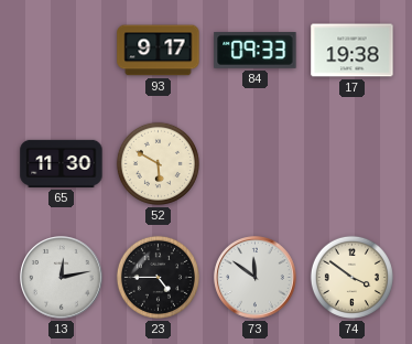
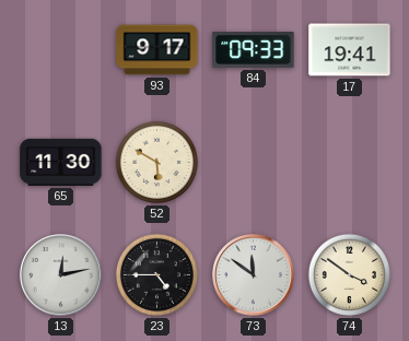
17: 19:38 -> 19:41
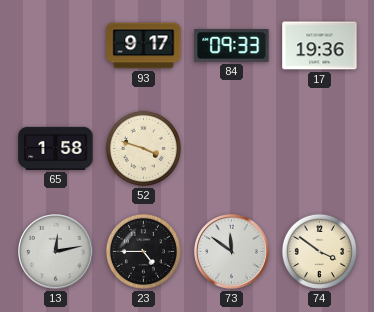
17: 19:41 -> 19:36
65: 11:30 -> 1:58
52: 5:50 -> 3:48
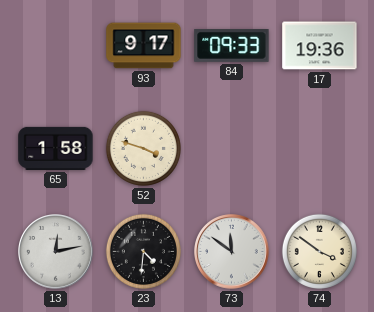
23: 4:45 -> 4:31
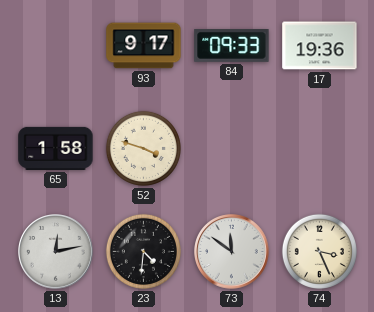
74: 3:51 -> 3:26
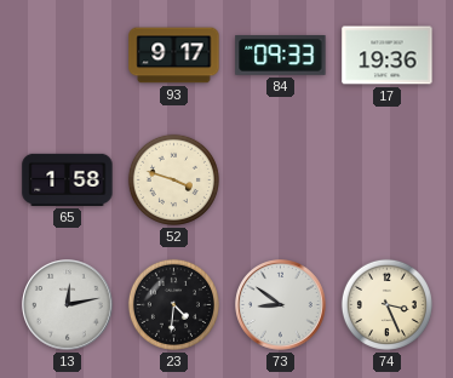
73: 11:51 -> 8:51
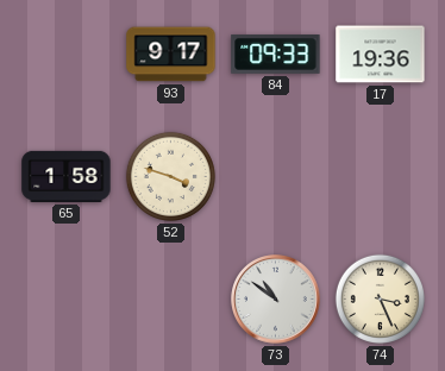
13: 12:13 -> none
23: 4:31 -> none
73: 8:51 -> 10:51
